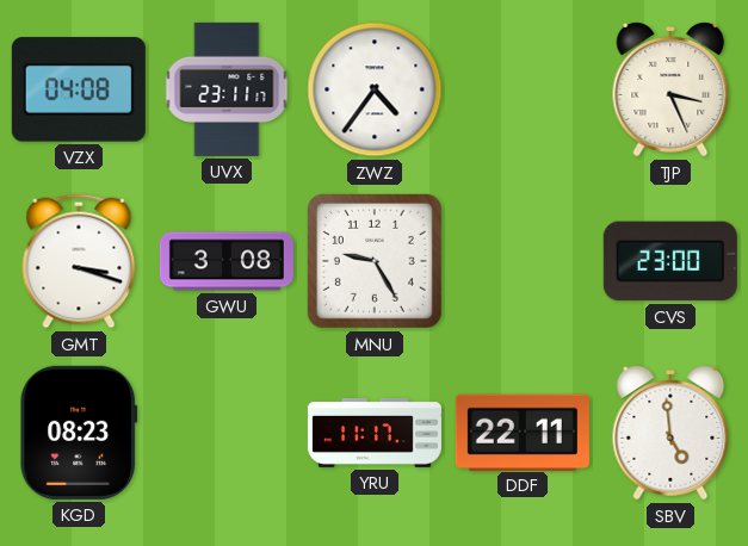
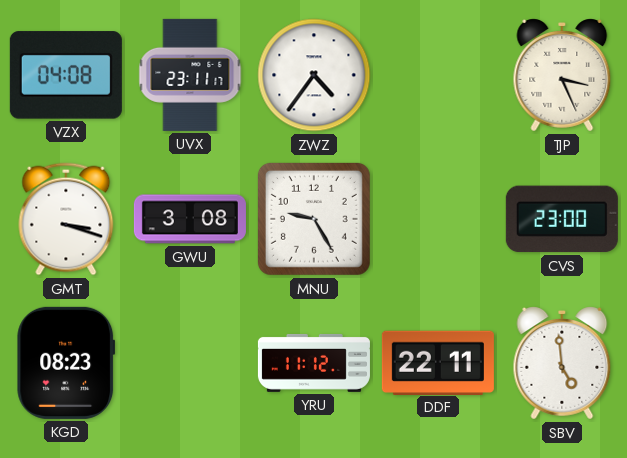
YRU: 11:17 -> 11:12
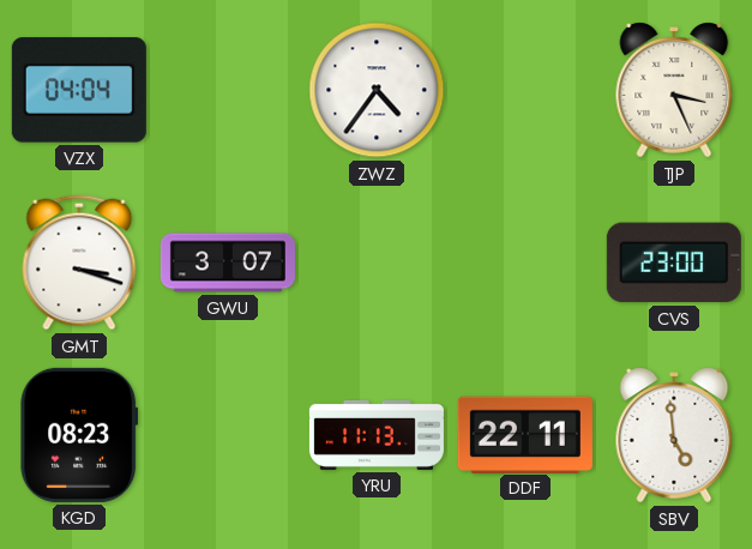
VZX: 04:08 -> 04:04
UVX: 23:11 -> none
GWU: 3:08 -> 3:07
MNU: 9:25 -> none
YRU: 11:12 -> 11:13
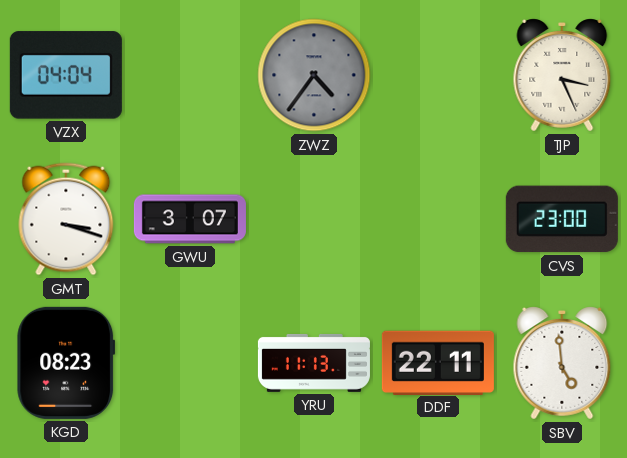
ZWZ dial: white -> grey
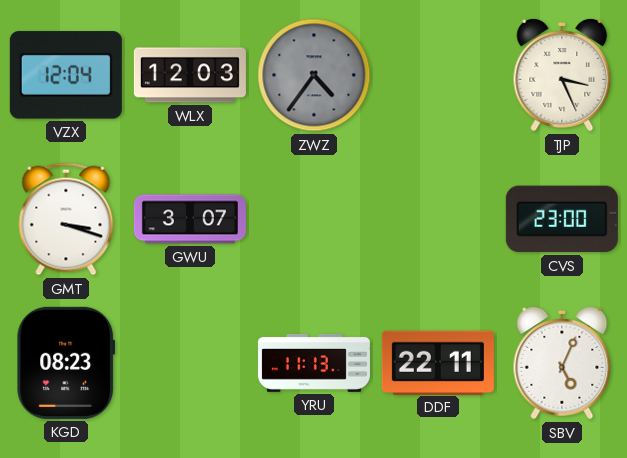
VZX: 04:04 -> 12:04
WLX: none -> 12:03
SBV: 4:59 -> 5:04
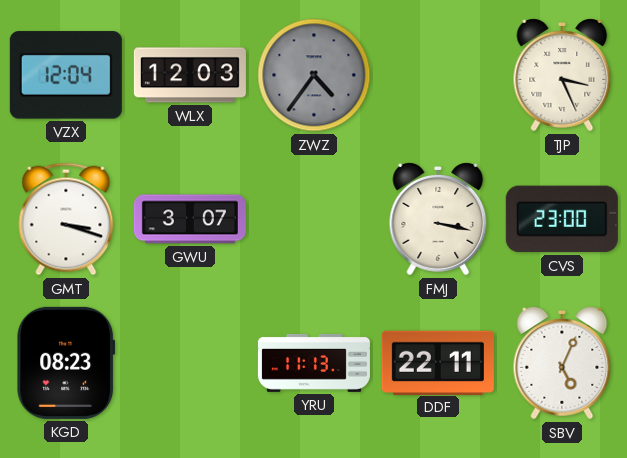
FMJ: none -> 3:17
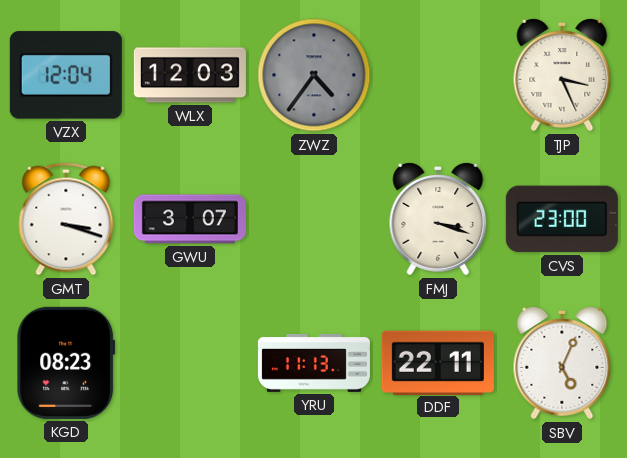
FMJ: 3:17 -> 3:18
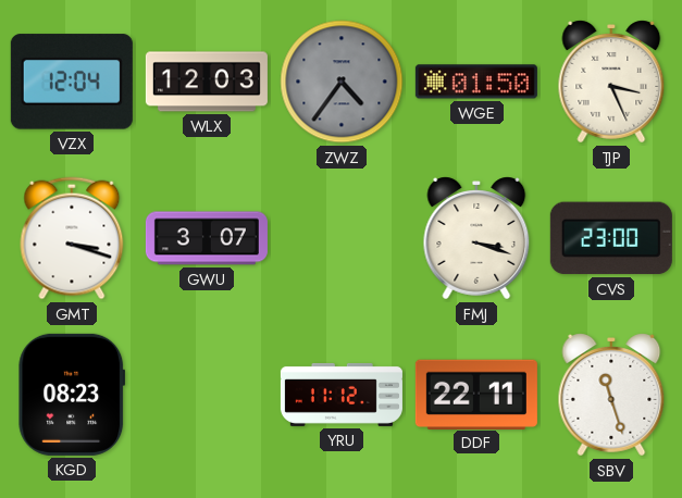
WGE: none -> 01:50
YRU: 11:13 -> 11:12
SBV: 5:04 -> 11:27
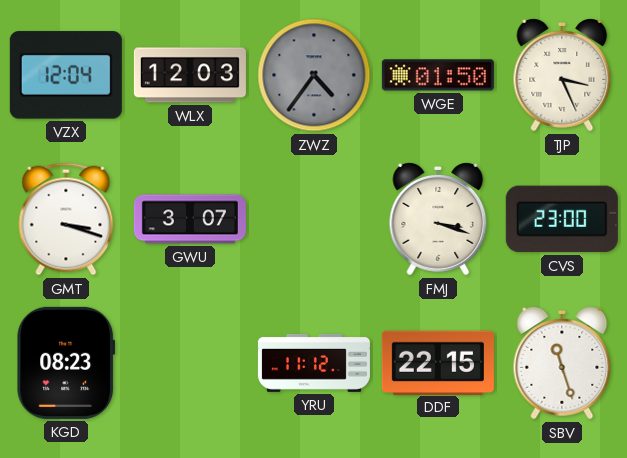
DDF: 22:11 -> 22:15
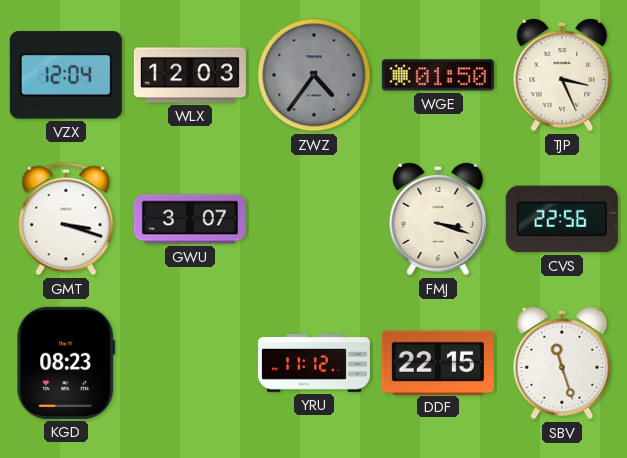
CVS: 23:00 -> 22:56
